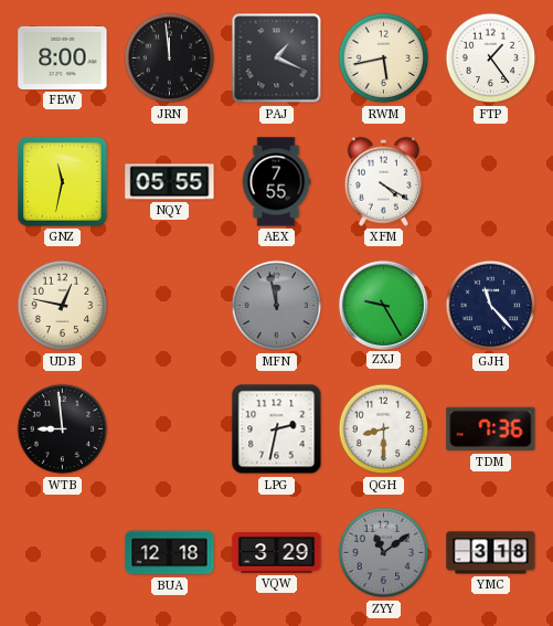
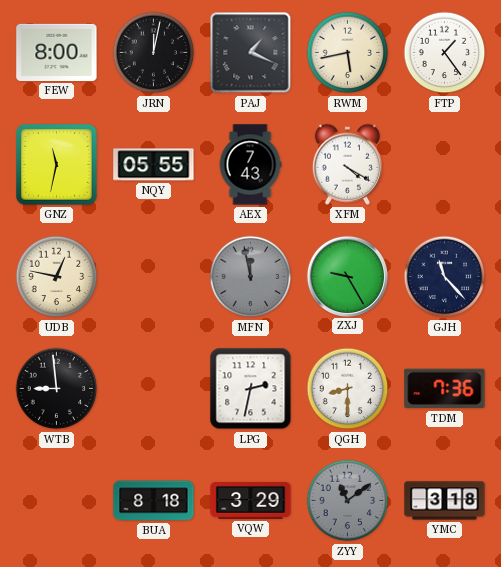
JRN: 11:59 -> 12:02
AEX: 7:55 -> 7:43
BUA: 12:18 -> 8:18
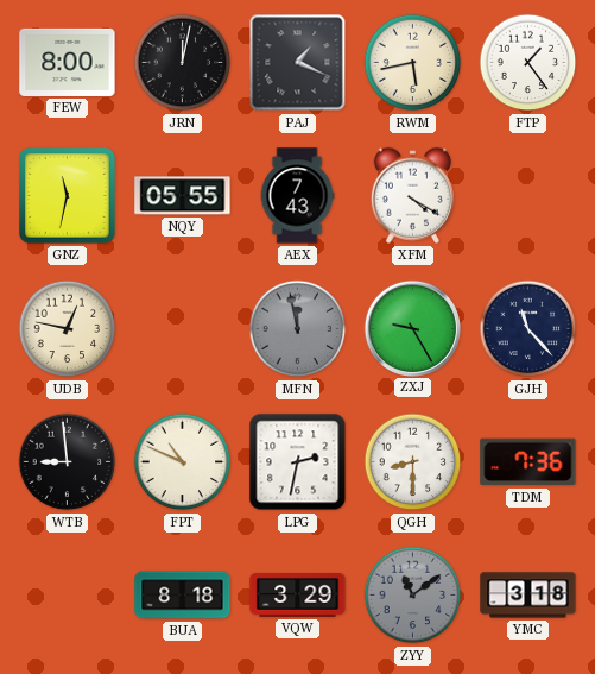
FPT: none -> 10:49
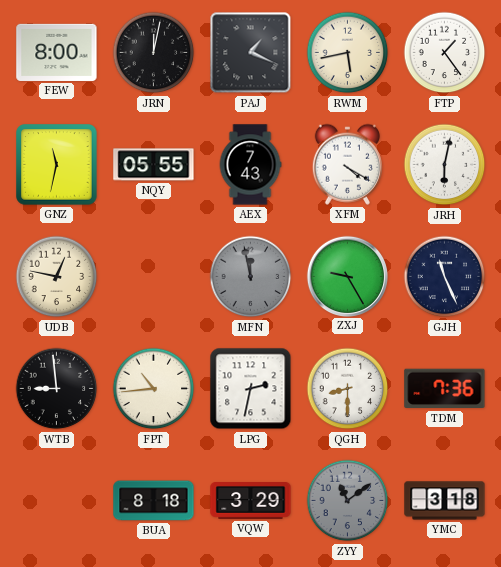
JRH: none -> 6:02
GJH: 11:23 -> 11:26
FPT: 10:49 -> 10:44
